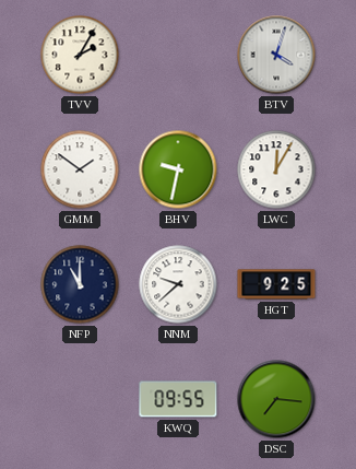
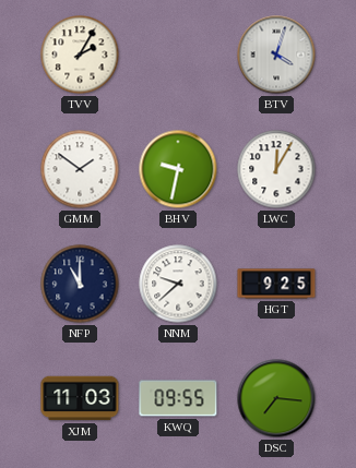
XJM: none -> 11:03
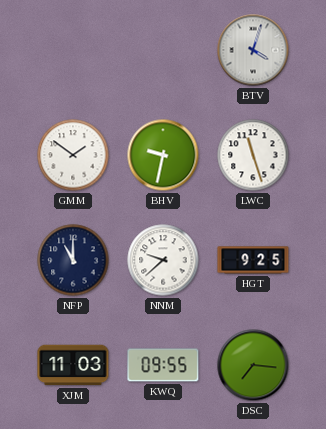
TVV: 2:05 -> none
LWC: 12:05 -> 11:27
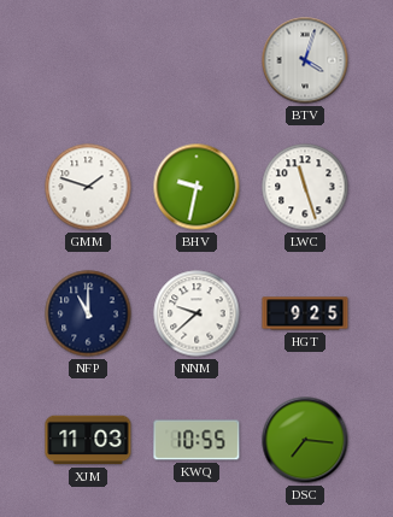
GMM: 1:51 -> 1:48
KWQ: 09:55 -> 10:55
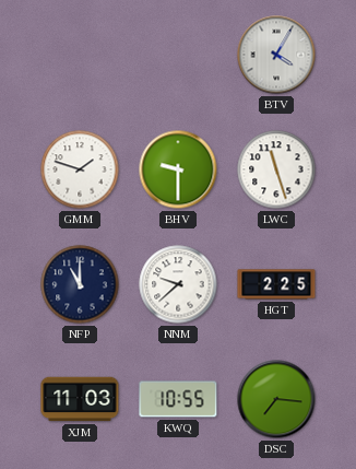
BTV: 4:03 -> 4:05
BHV: 9:32 -> 9:30
HGT: 9:25 -> 2:25
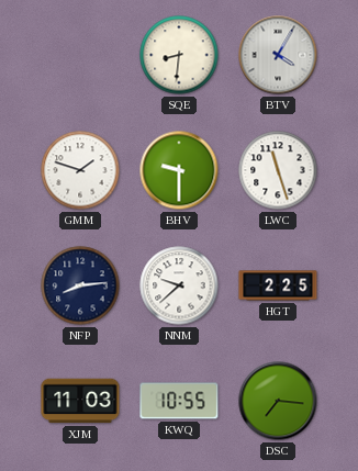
SQE: none -> 8:31
NFP: 11:00 -> 8:14
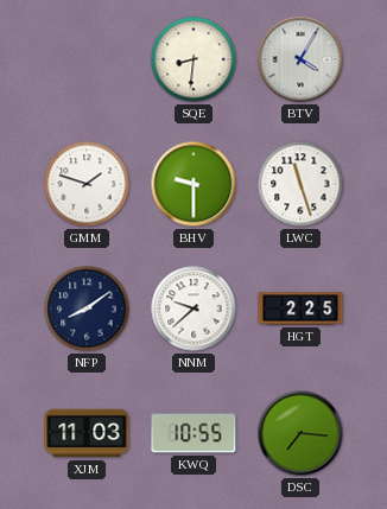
NFP: 8:14 -> 8:09
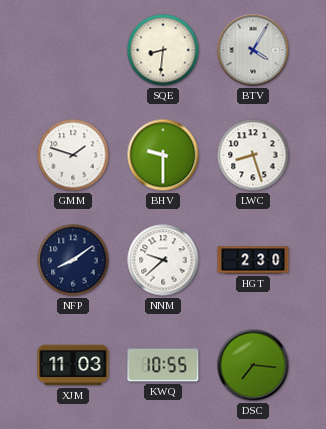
LWC: 11:27 -> 8:27
HGT: 2:25 -> 2:30
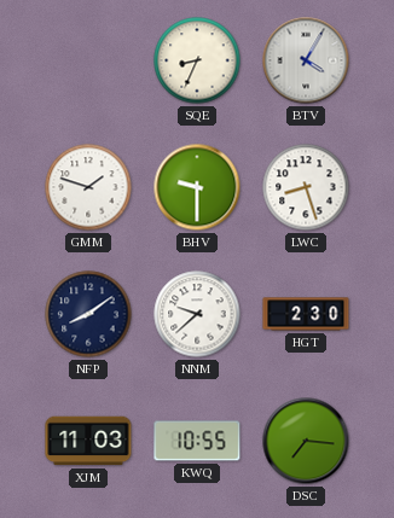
SQE: 8:31 -> 8:34
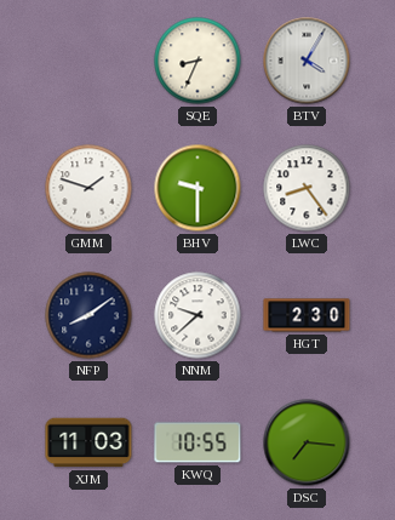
LWC: 8:27 -> 8:24
